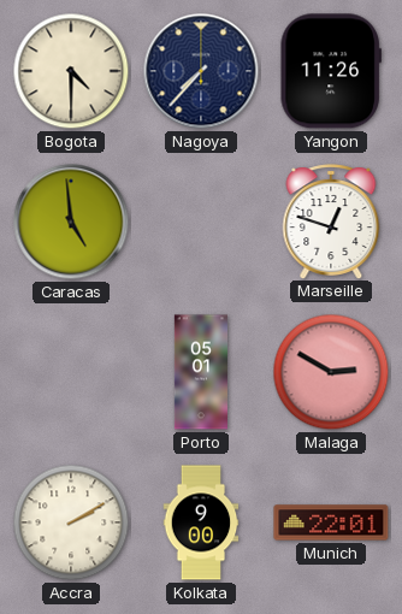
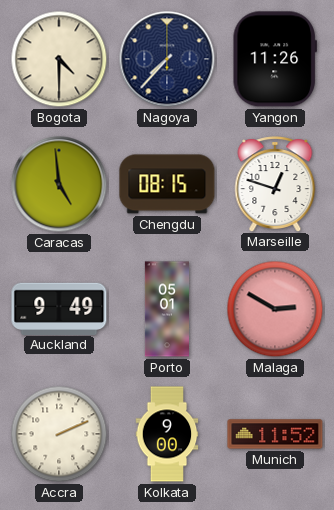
Chengdu: none -> 08:15
Auckland: none -> 9:49
Accra: 2:10 -> 2:11
Munich: 22:01 -> 11:52
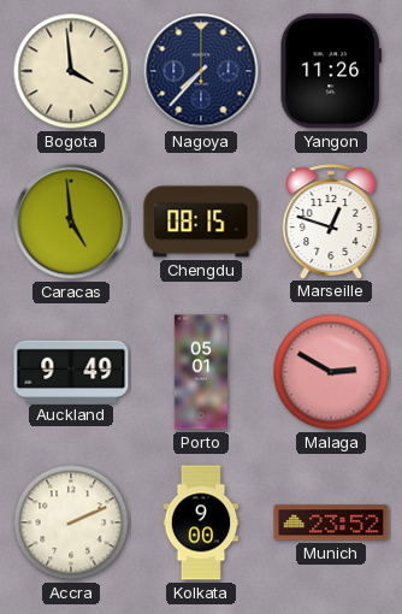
Bogota: 4:30 -> 3:59
Munich: 11:52 -> 23:52
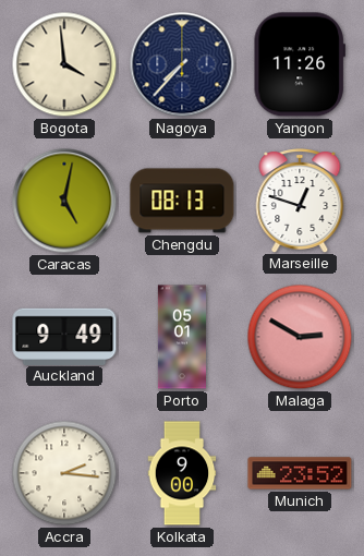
Caracas: 4:59 -> 5:02
Chengdu: 08:15 -> 08:13
Accra: 2:11 -> 2:16
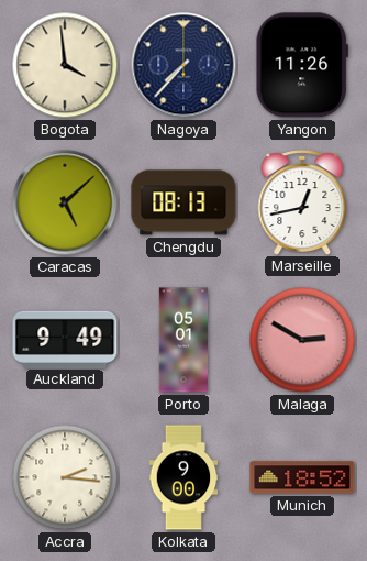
Caracas: 5:02 -> 5:08
Marseille: 12:48 -> 12:43
Munich: 23:52 -> 18:52
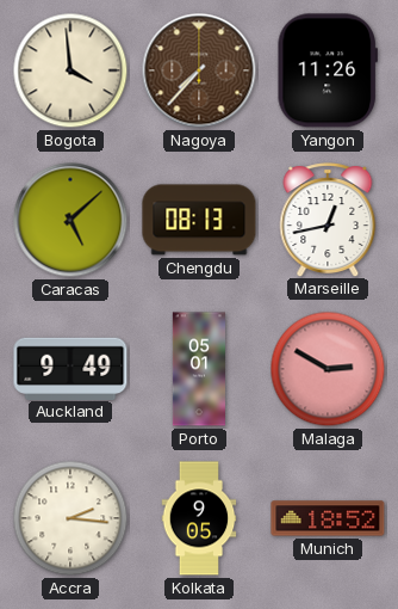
Nagoya dial: navy -> brown
Kolkata: 9:00 -> 9:05
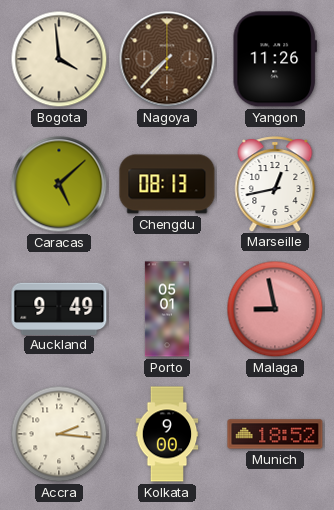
Malaga: 2:50 -> 8:58
Kolkata: 9:05 -> 9:00
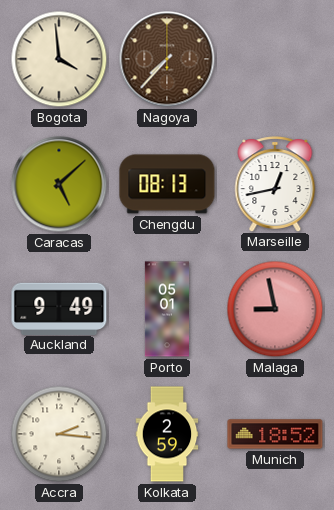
Yangon: 11:26 -> none
Kolkata: 9:00 -> 2:59
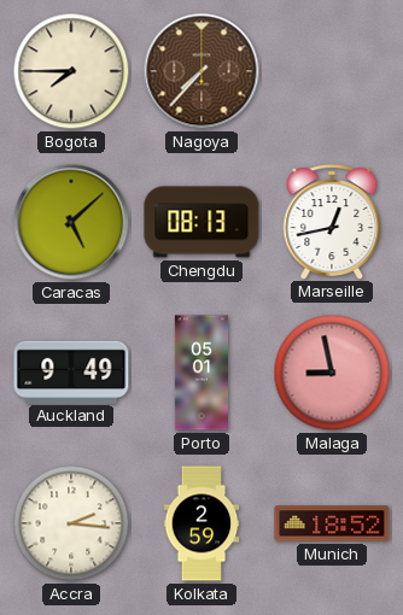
Bogota: 3:59 -> 7:45
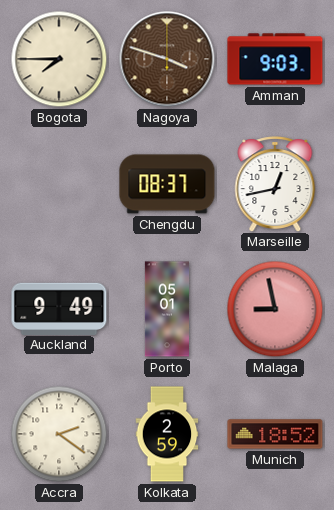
Nagoya: 7:37 -> 3:48
Amman: none -> 9:03
Caracas: 5:08 -> none
Chengdu: 08:13 -> 08:37
Accra: 2:16 -> 2:21
